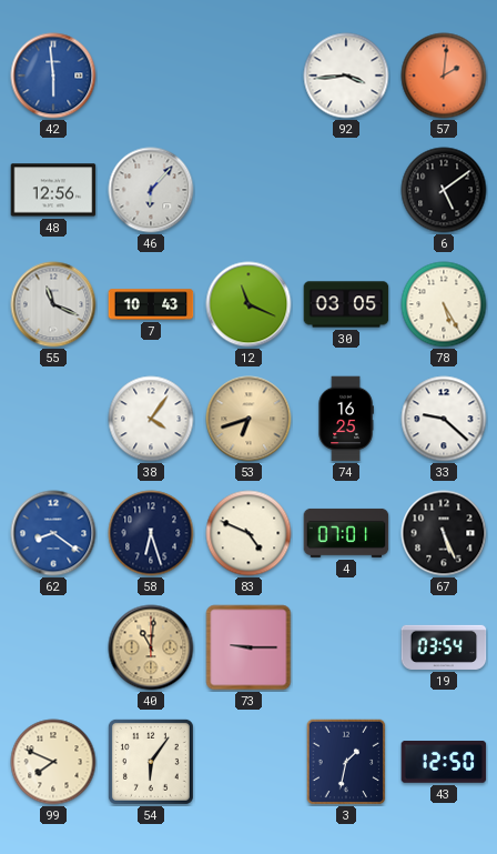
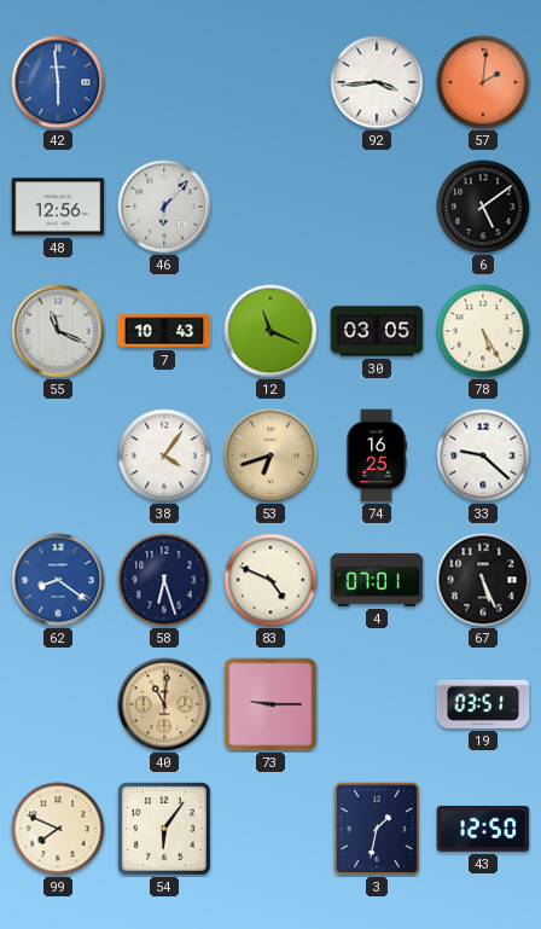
19: 03:54 -> 03:51
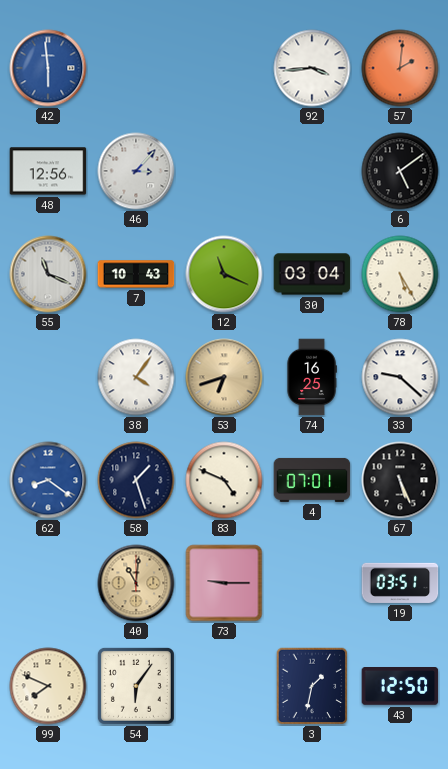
46: 6:07 -> 3:07
30: 03:05 -> 03:04
58: 6:27 -> 1:27
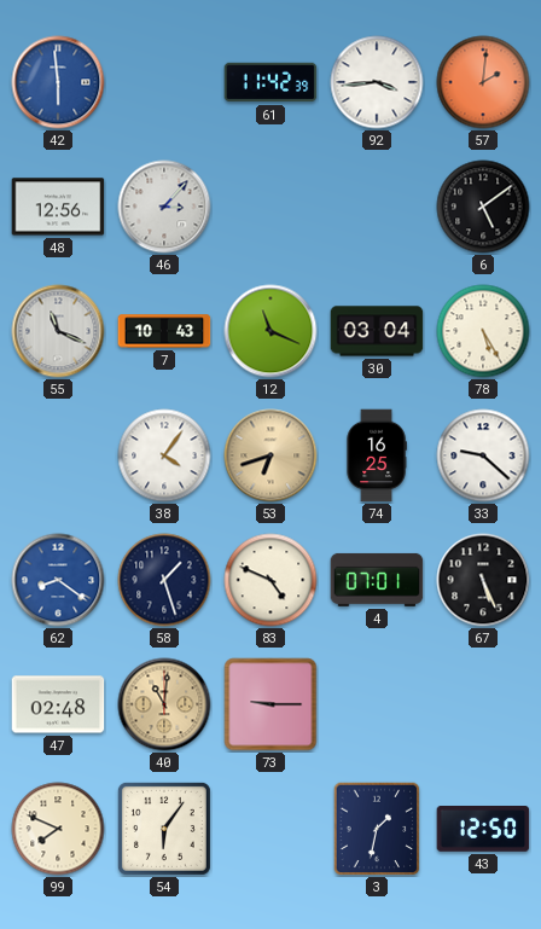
61: none -> 11:42
47: none -> 02:48
19: 03:51 -> none
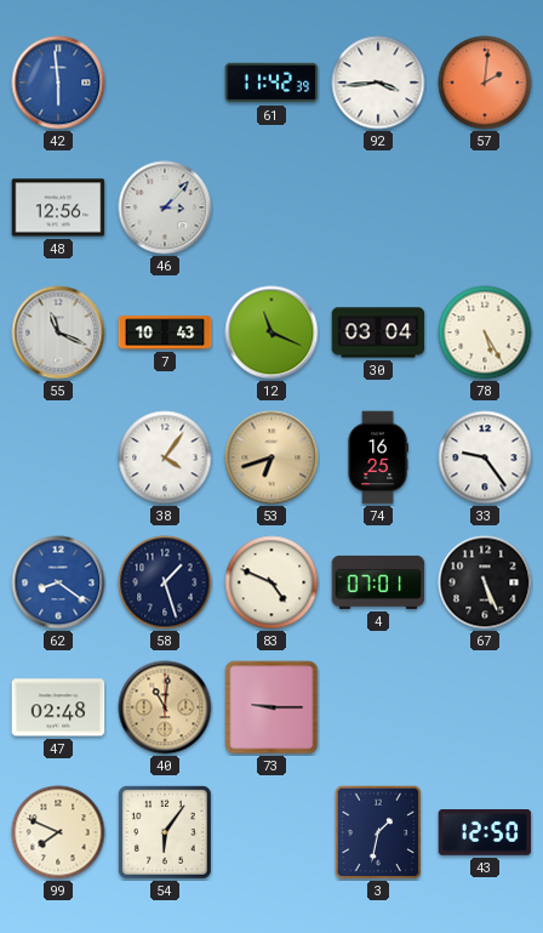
6: 5:09 -> none
33: 9:22 -> 9:24
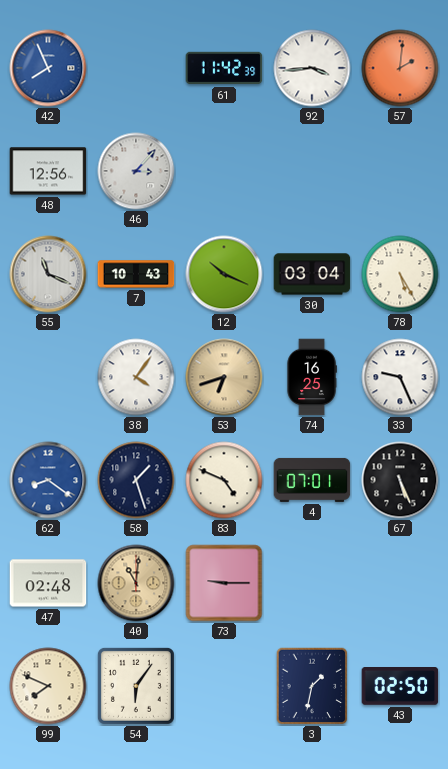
42: 5:59 -> 7:56
12: 11:19 -> 10:19
33: 9:24 -> 9:26
43: 12:50 -> 02:50
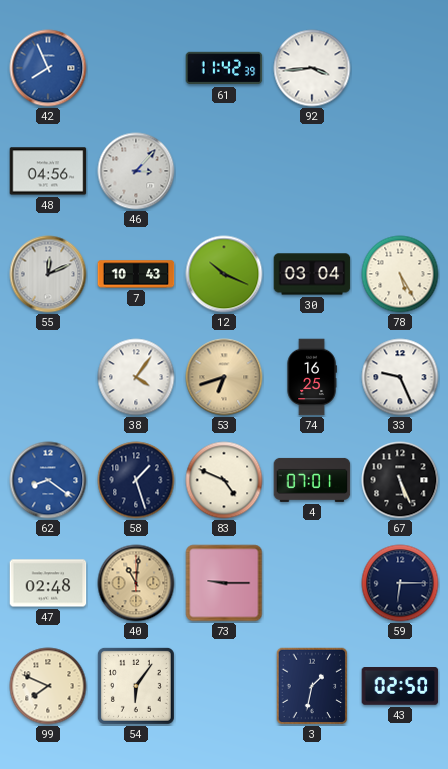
57: 2:01 -> none
48: 12:56 -> 04:56
55: 11:19 -> 12:11
59: none -> 6:15
